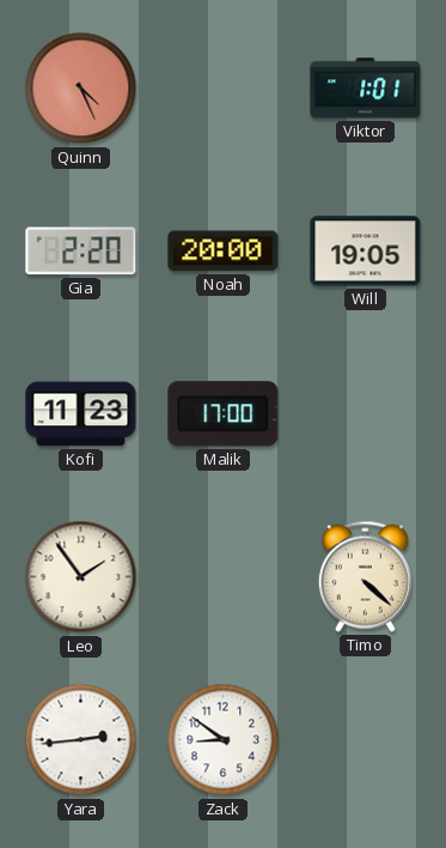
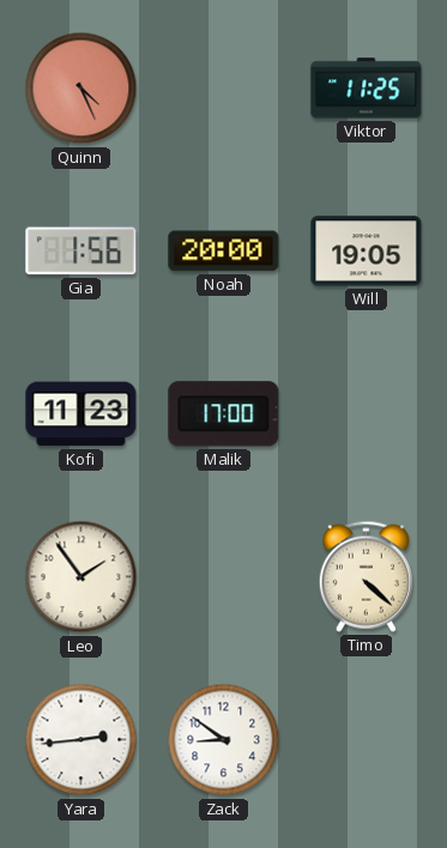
Viktor: 1:01 -> 11:25
Gia: 2:20 -> 1:56
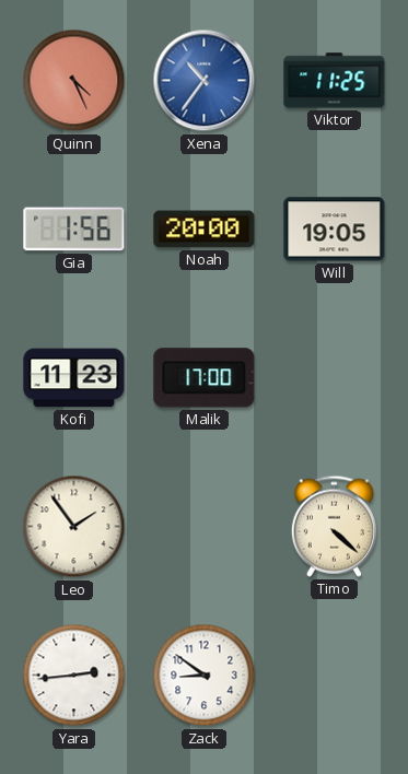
Xena: none -> 10:36
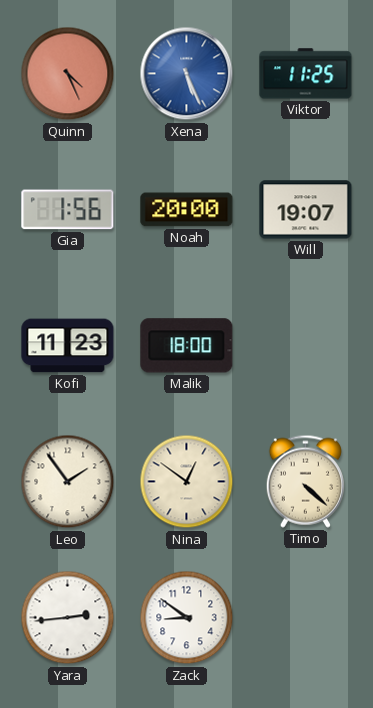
Xena: 10:36 -> 5:26
Will: 19:05 -> 19:07
Malik: 17:00 -> 18:00
Nina: none -> 12:51
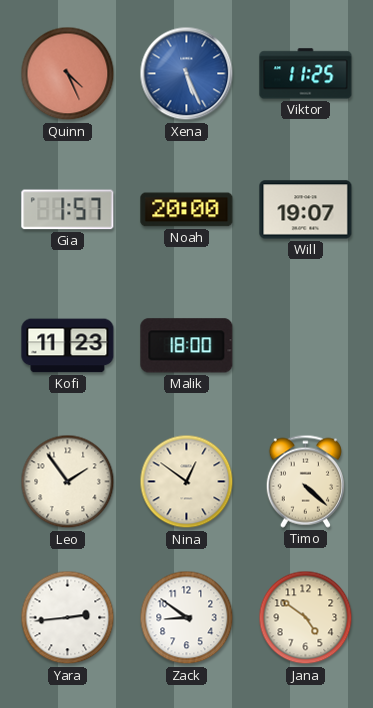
Gia: 1:56 -> 1:57
Jana: none -> 4:51
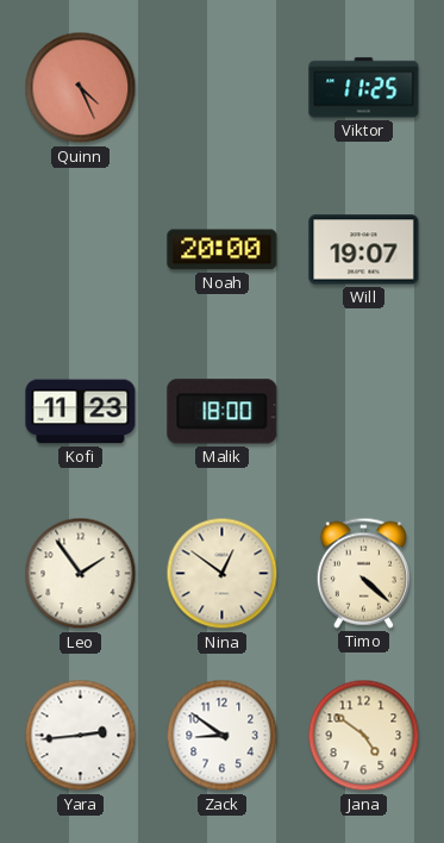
Xena: 5:26 -> none
Gia: 1:57 -> none
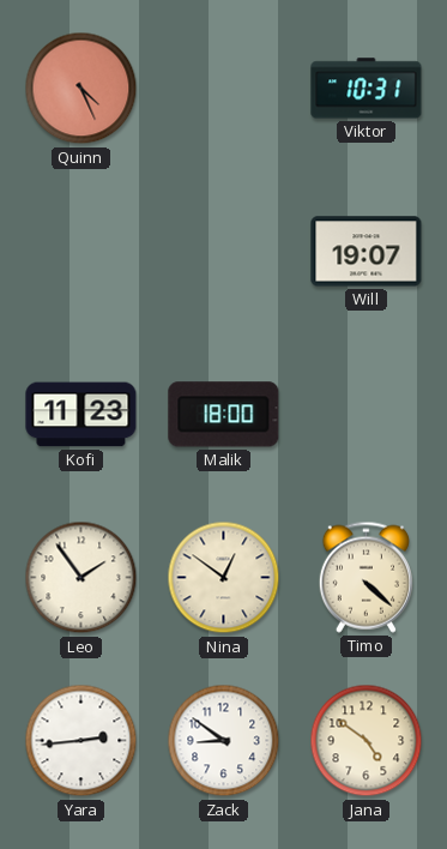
Viktor: 11:25 -> 10:31
Noah: 20:00 -> none
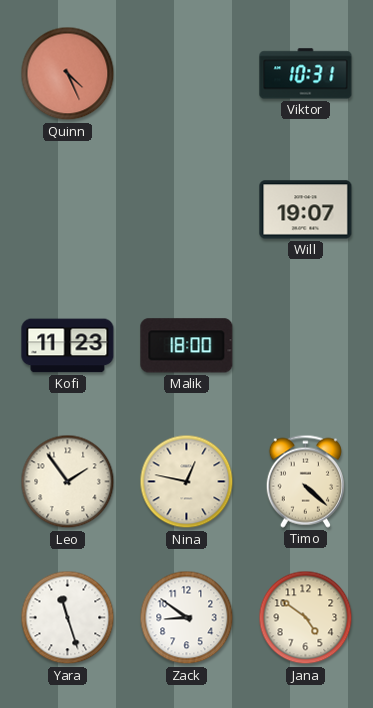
Nina: 12:51 -> 12:47
Yara: 2:44 -> 11:27
